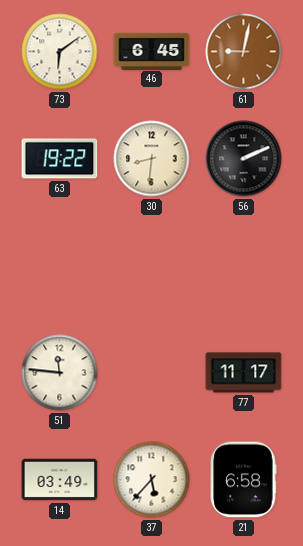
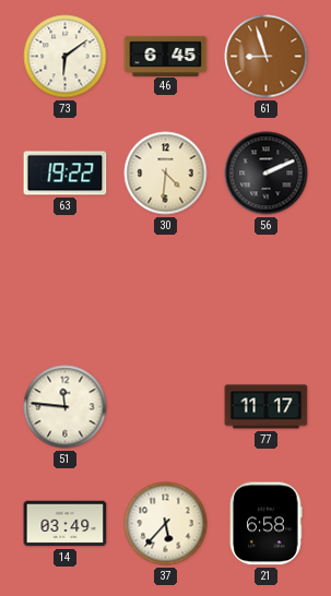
61: 9:02 -> 8:57
30: 8:31 -> 4:31
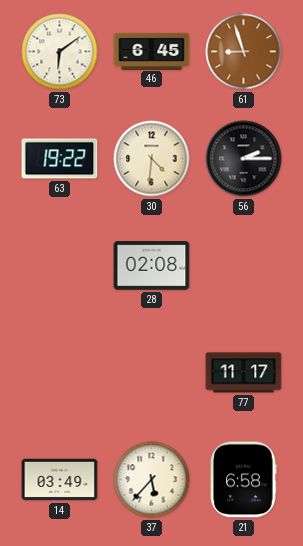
56: 2:11 -> 2:15
28: none -> 02:08
51: 11:46 -> none
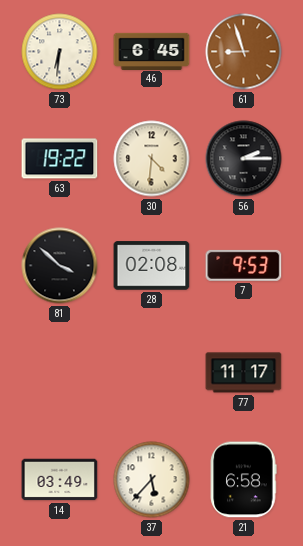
73: 6:09 -> 6:31
81: none -> 3:52
7: none -> 9:53
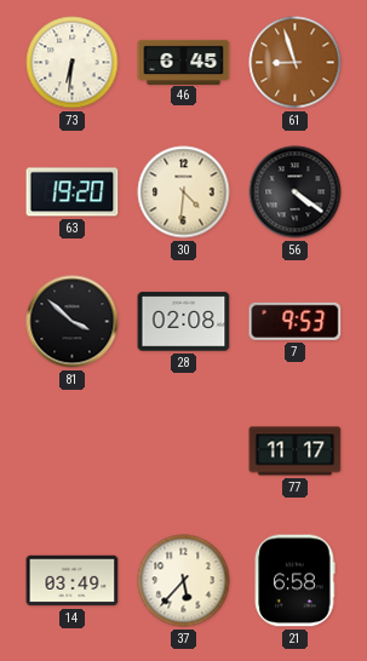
63: 19:22 -> 19:20
56: 2:15 -> 4:21
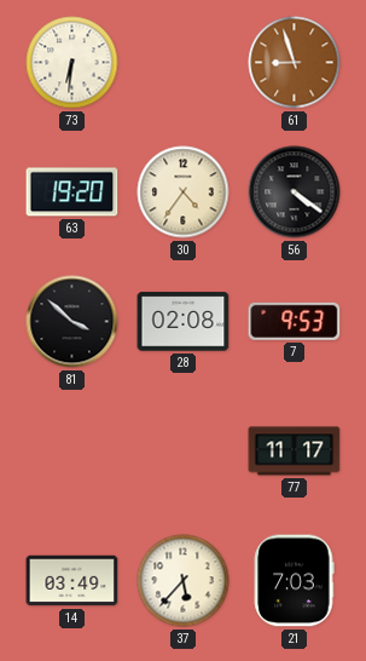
46: 6:45 -> none
30: 4:31 -> 4:36
21: 6:58 -> 7:03
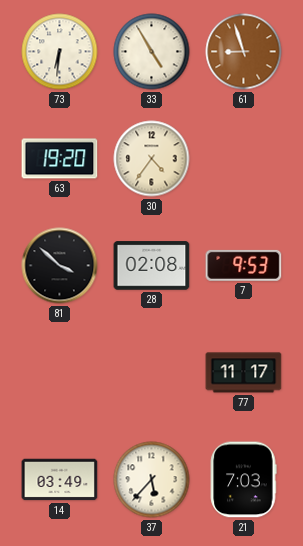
33: none -> 4:55
56: 4:21 -> none
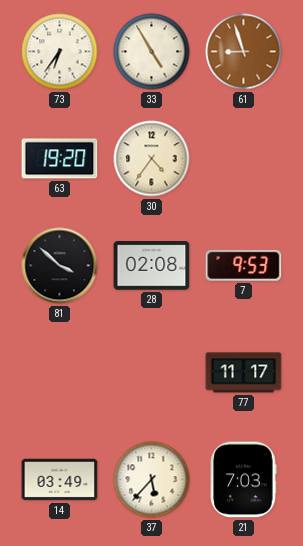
73: 6:31 -> 6:36
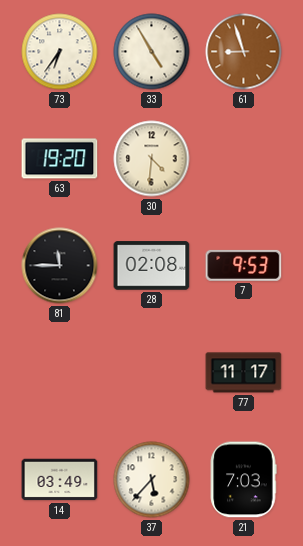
30: 4:36 -> 4:31
81: 3:52 -> 11:45
